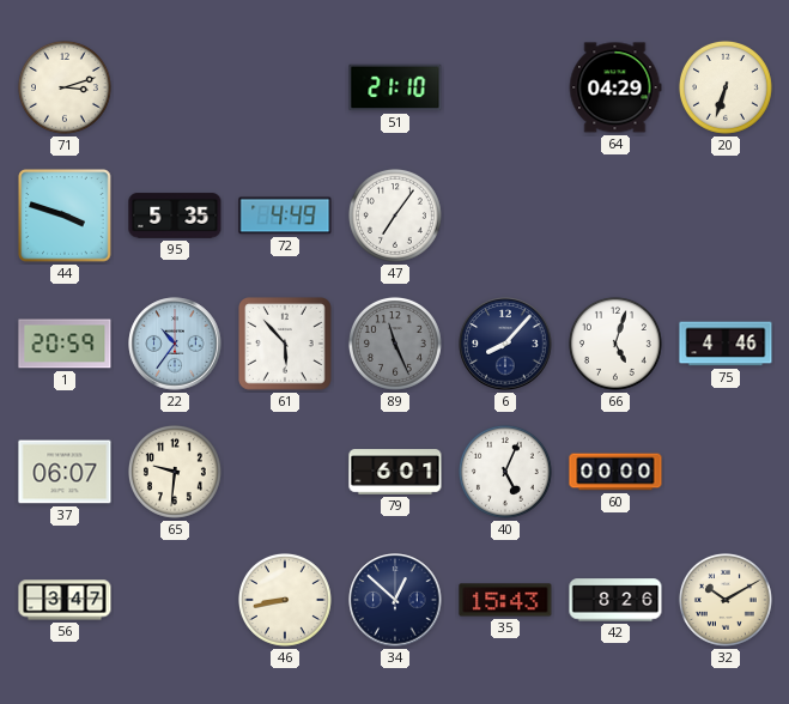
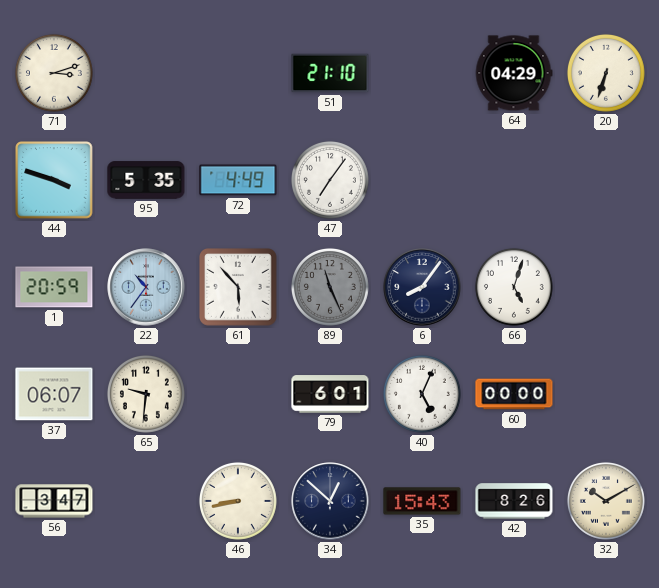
6: 8:07 -> 8:06
75: 4:46 -> none
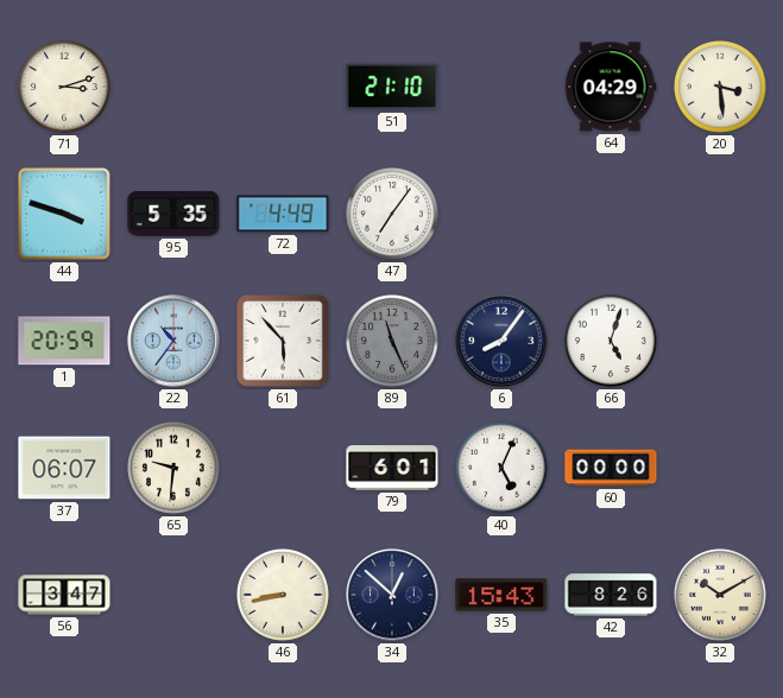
20: 6:33 -> 3:29
